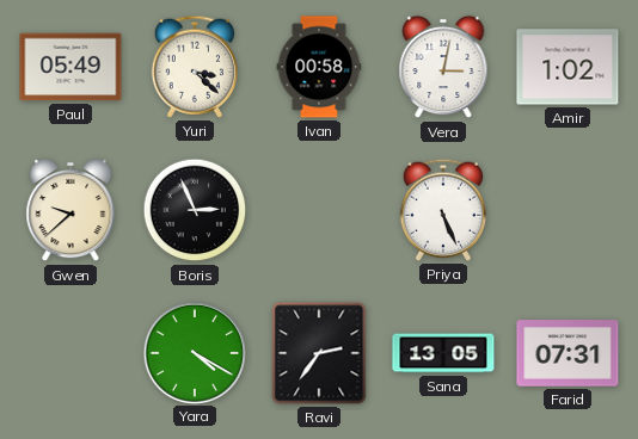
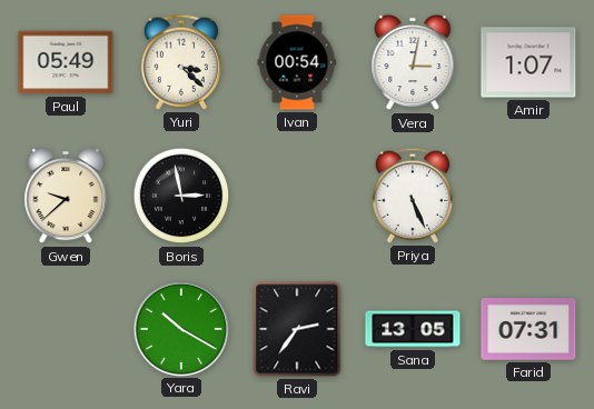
Ivan: 00:58 -> 00:54
Amir: 1:02 -> 1:07
Boris: 2:56 -> 2:58
Yara: 4:20 -> 10:20
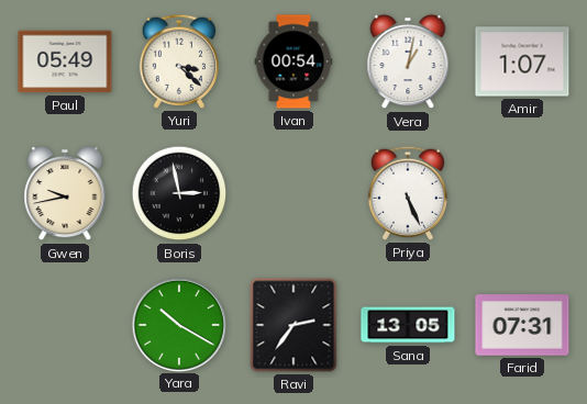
Vera: 3:02 -> 1:02
Gwen: 9:38 -> 9:43
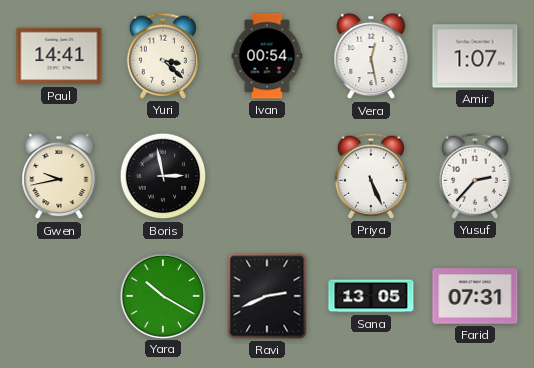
Paul: 05:49 -> 14:41
Vera: 1:02 -> 12:28
Yusuf: none -> 2:37
Ravi: 2:36 -> 2:41
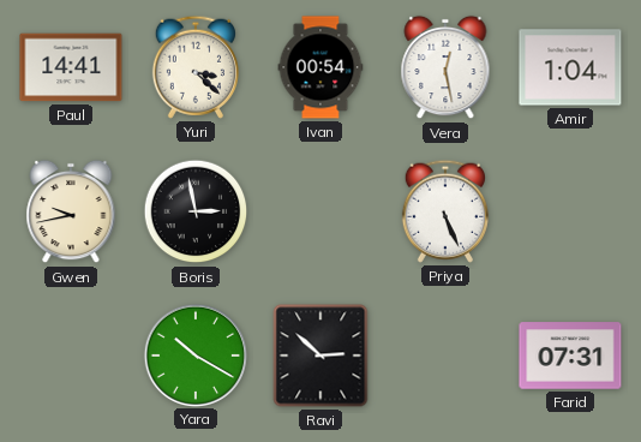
Amir: 1:07 -> 1:04
Yusuf: 2:37 -> none
Ravi: 2:41 -> 2:52
Sana: 13:05 -> none
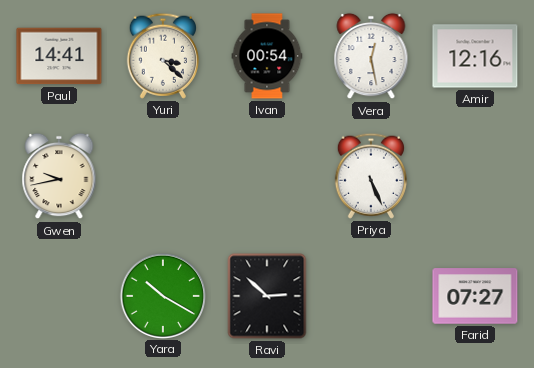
Amir: 1:04 -> 12:16
Boris: 2:58 -> none
Farid: 07:31 -> 07:27
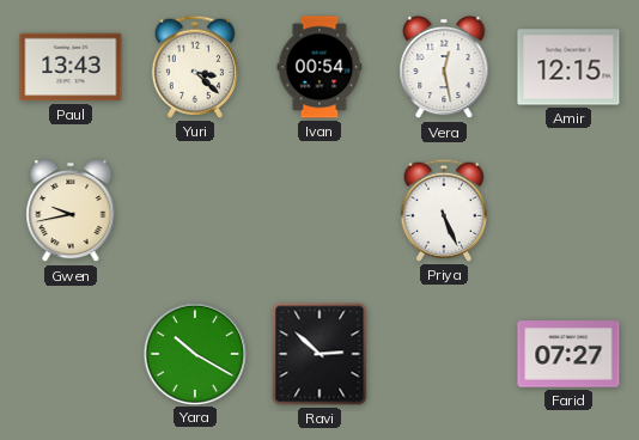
Paul: 14:41 -> 13:43
Amir: 12:16 -> 12:15
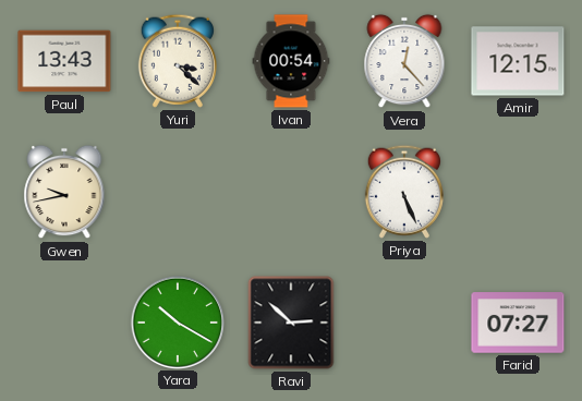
Vera: 12:28 -> 12:23
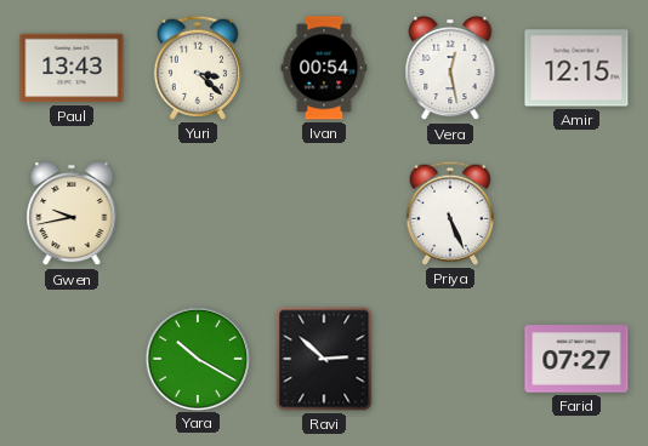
Vera: 12:23 -> 12:28
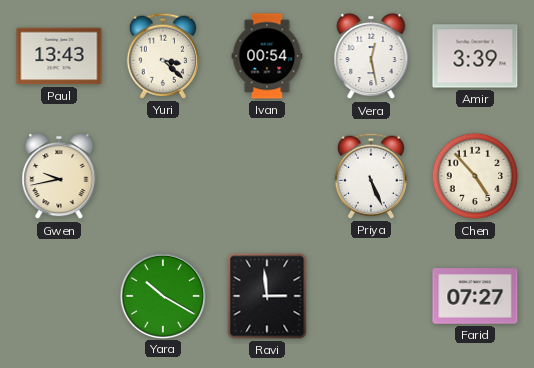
Amir: 12:15 -> 3:39
Chen: none -> 4:53
Ravi: 2:52 -> 2:59
